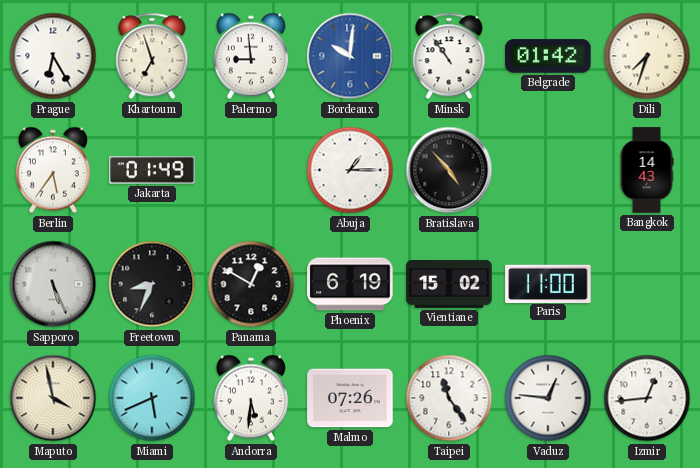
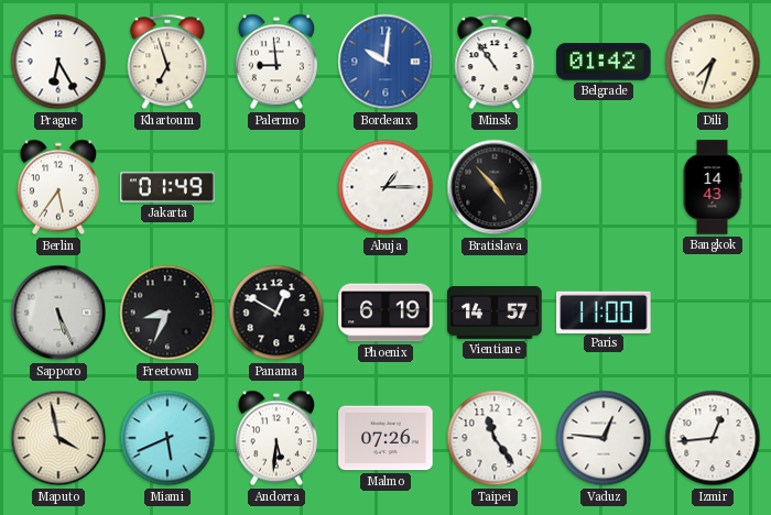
Vientiane: 15:02 -> 14:57
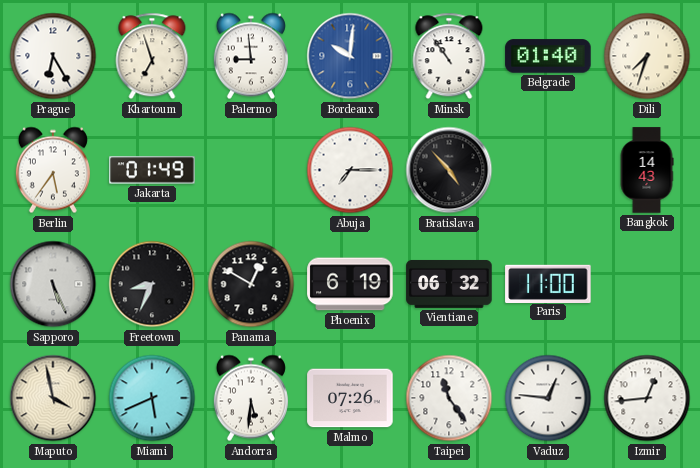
Belgrade: 01:42 -> 01:40
Abuja: 1:15 -> 7:15
Vientiane: 14:57 -> 06:32
